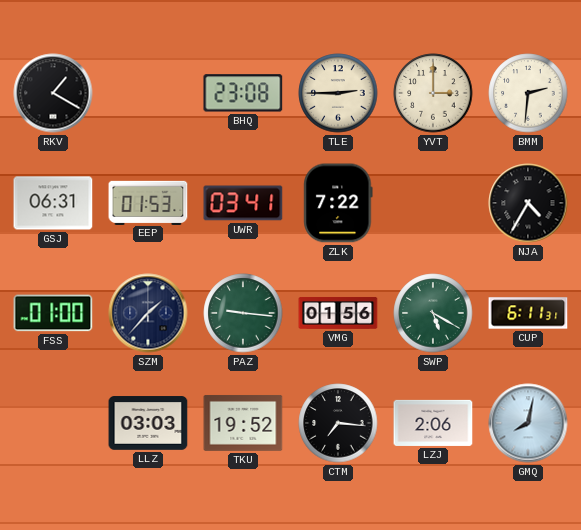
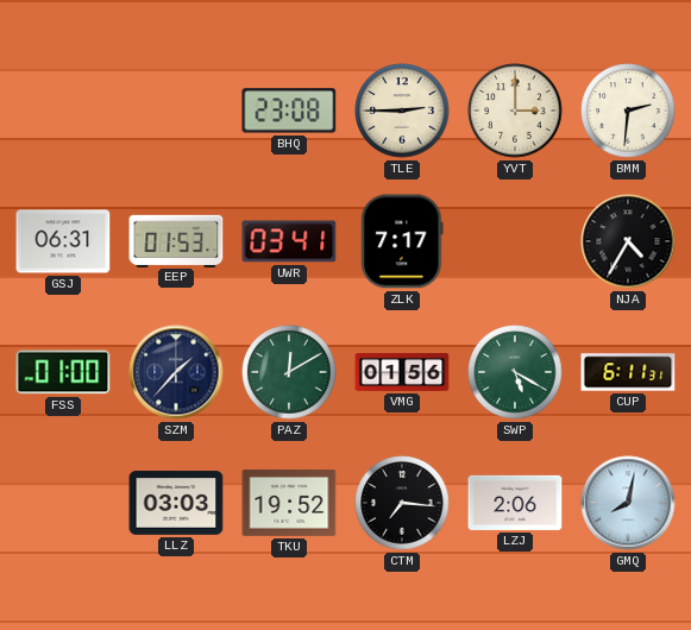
RKV: 1:20 -> none
ZLK: 7:22 -> 7:17
PAZ: 9:16 -> 12:10
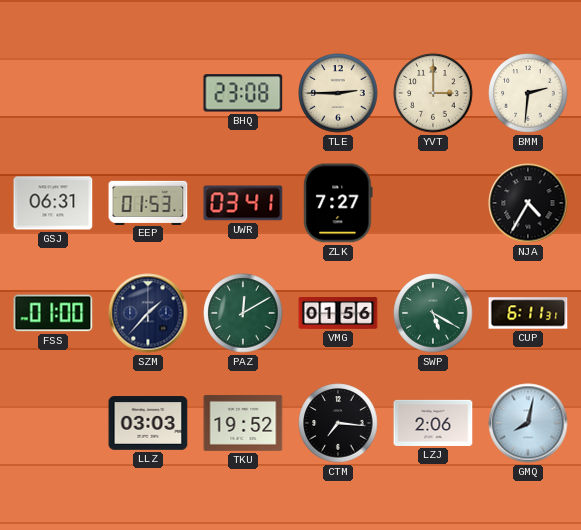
ZLK: 7:17 -> 7:27
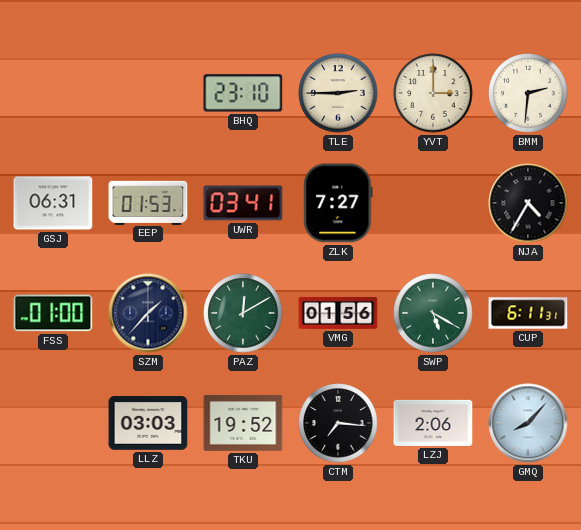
BHQ: 23:08 -> 23:10
GMQ: 8:02 -> 8:07
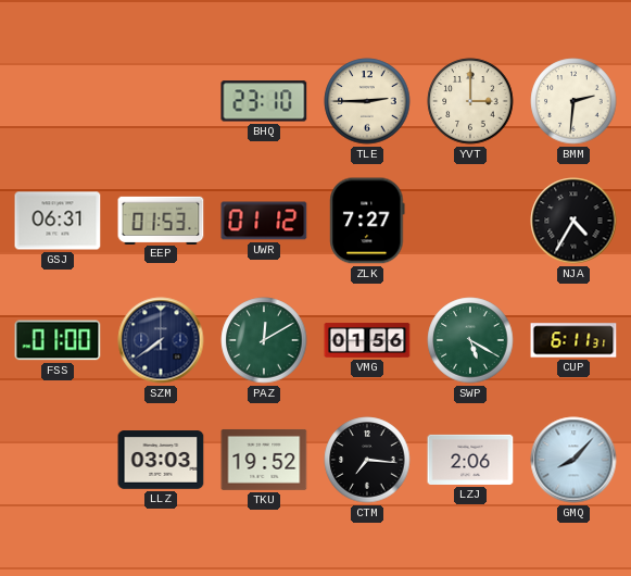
UWR: 03:41 -> 01:12
SZM: 1:37 -> 7:39
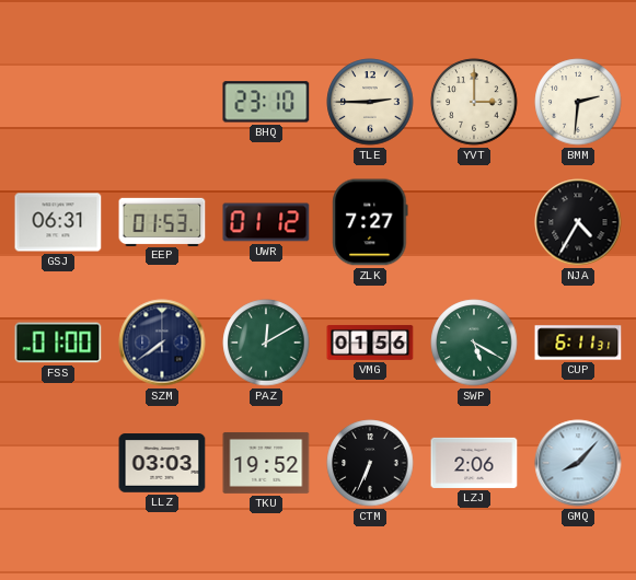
CTM: 7:16 -> 6:34
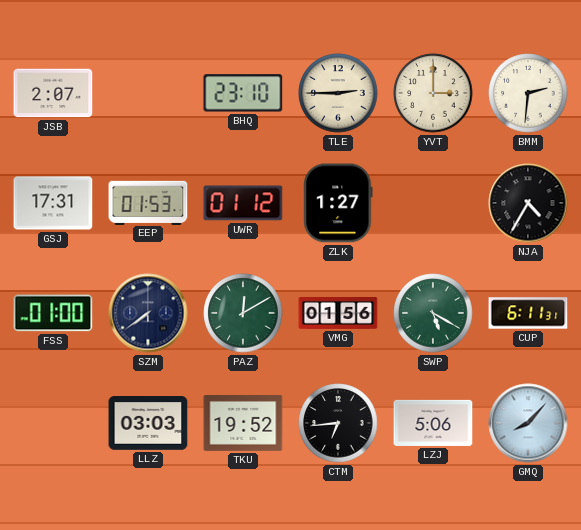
JSB: none -> 2:07
GSJ: 06:31 -> 17:31
ZLK: 7:27 -> 1:27
CTM: 6:34 -> 6:44
LZJ: 2:06 -> 5:06
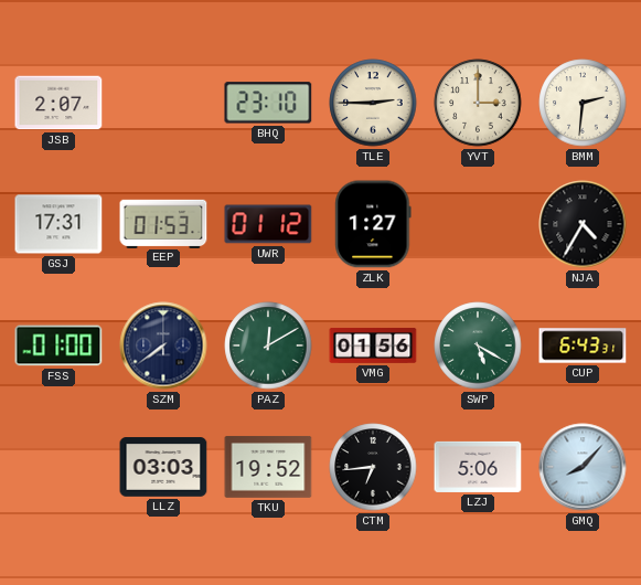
CUP: 6:11 -> 6:43
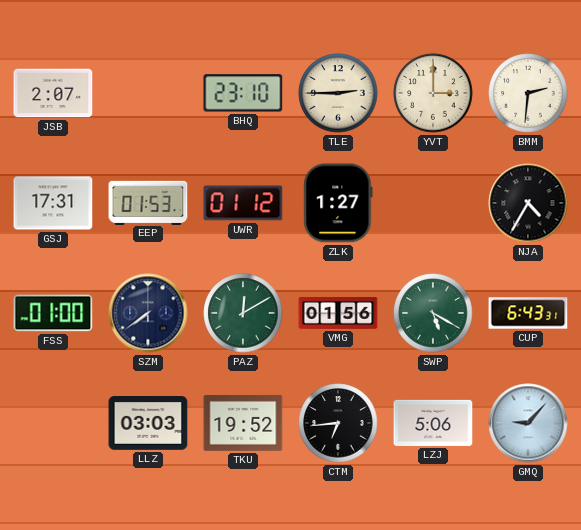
GMQ: 8:07 -> 9:07
